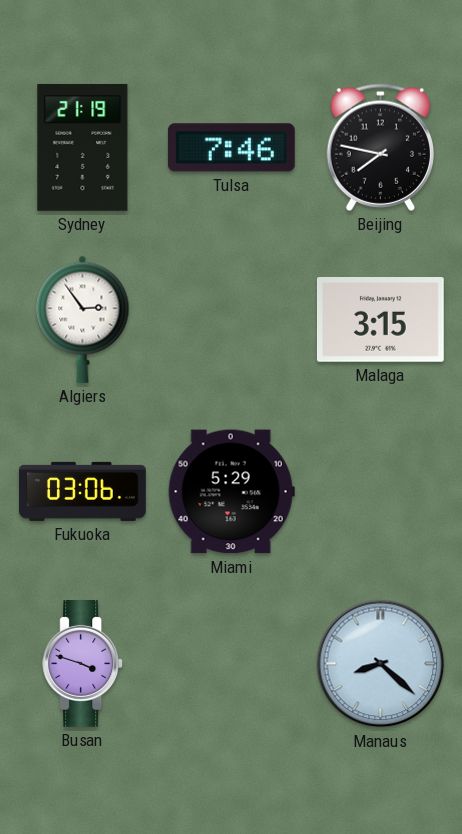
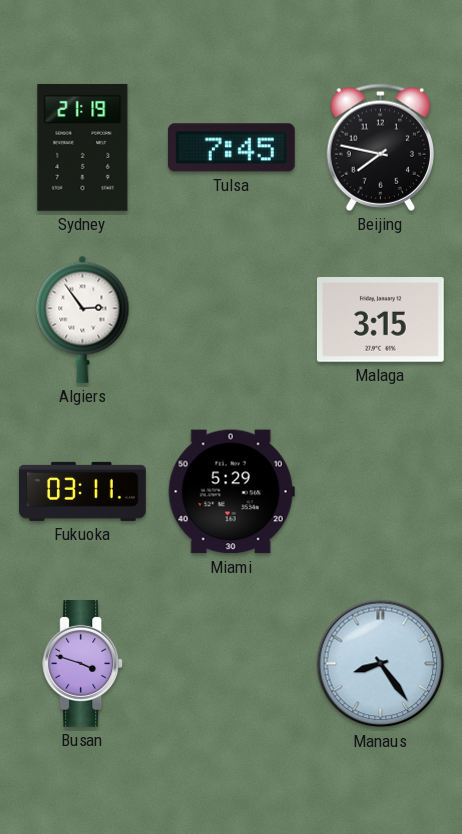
Tulsa: 7:46 -> 7:45
Fukuoka: 03:06 -> 03:11
Manaus: 8:22 -> 8:24
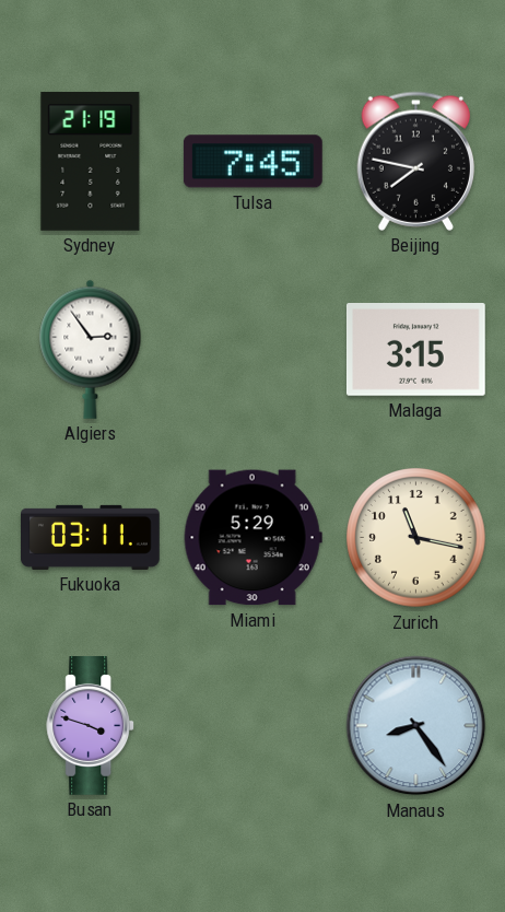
Zurich: none -> 11:17
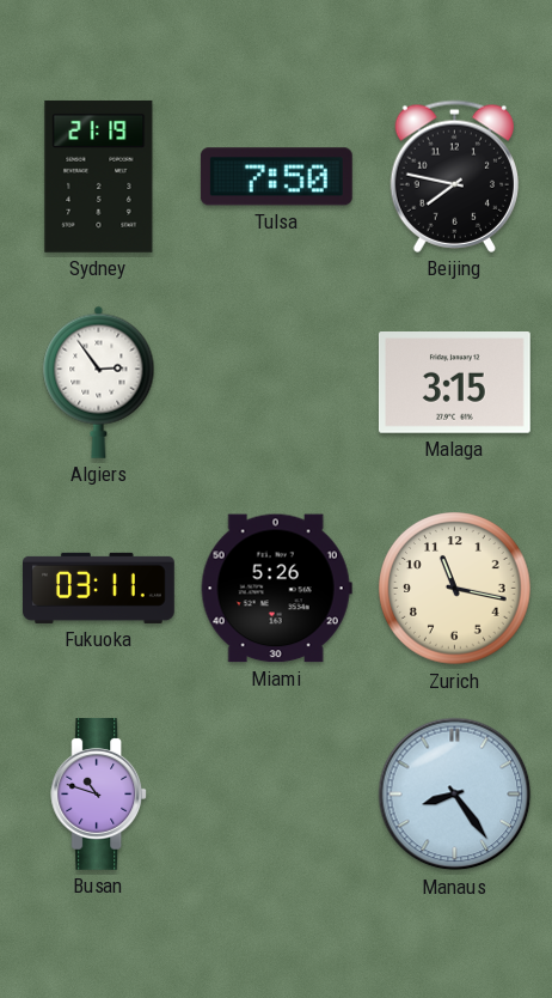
Tulsa: 7:45 -> 7:50
Miami: 5:29 -> 5:26
Busan: 3:48 -> 10:48
